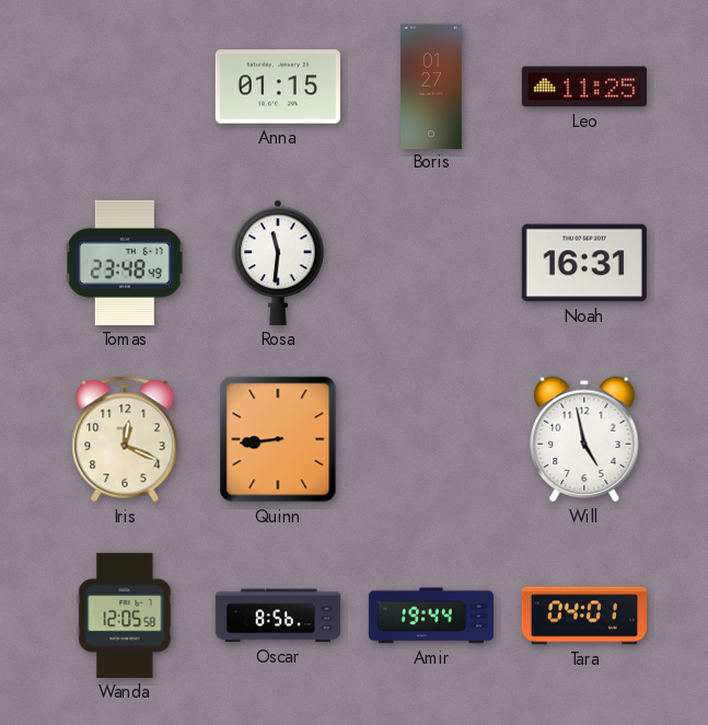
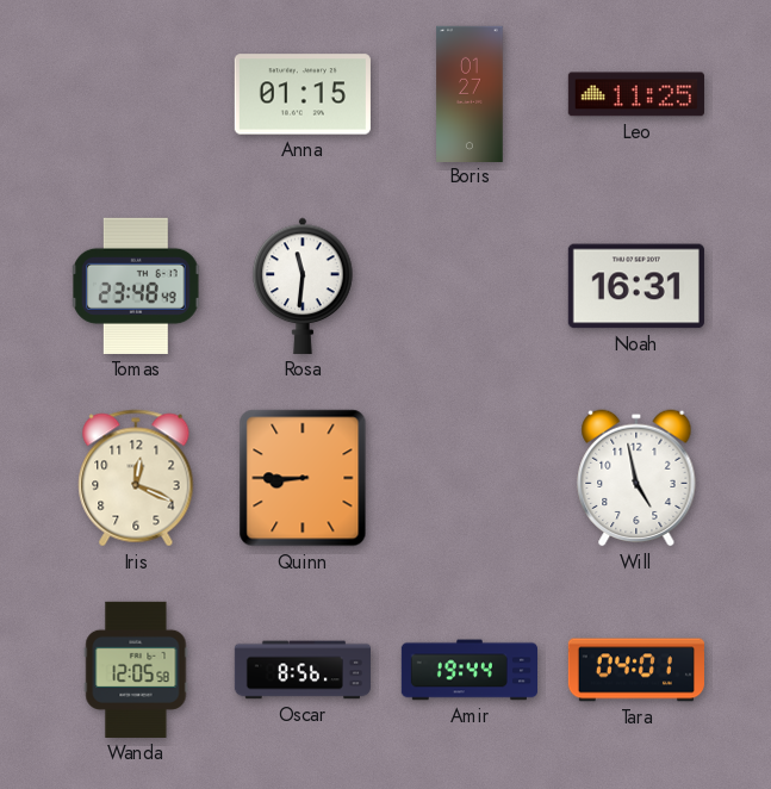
Quinn: 8:44 -> 8:45
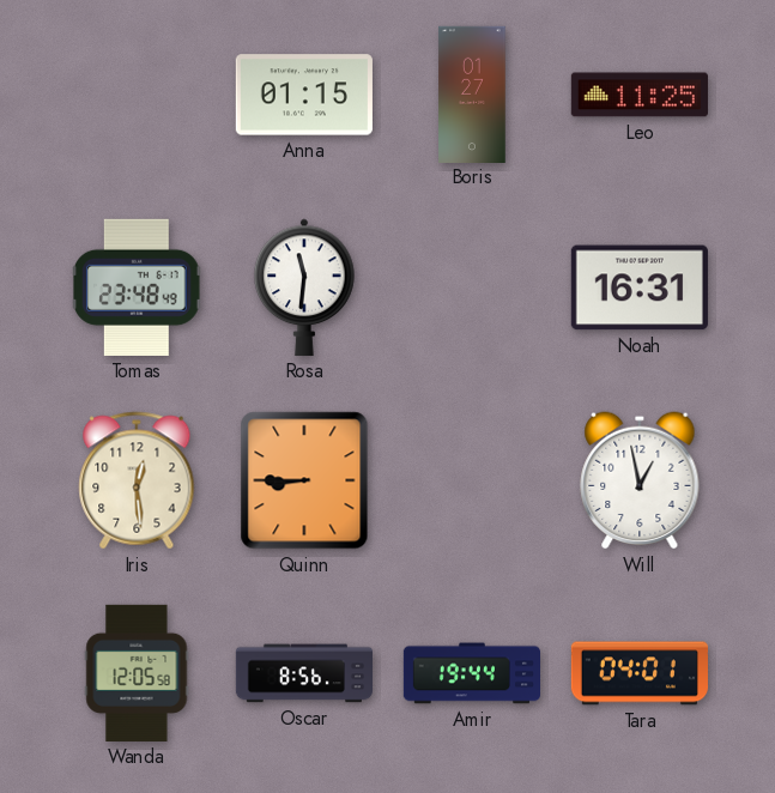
Iris: 12:19 -> 12:29
Will: 4:58 -> 12:58
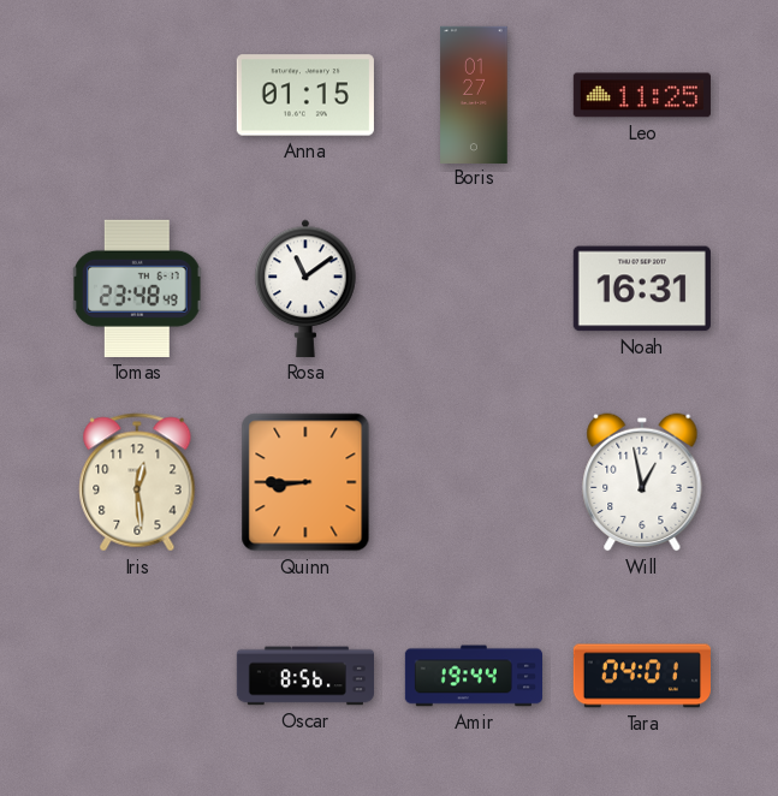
Rosa: 11:31 -> 11:09
Wanda: 12:05 -> none
